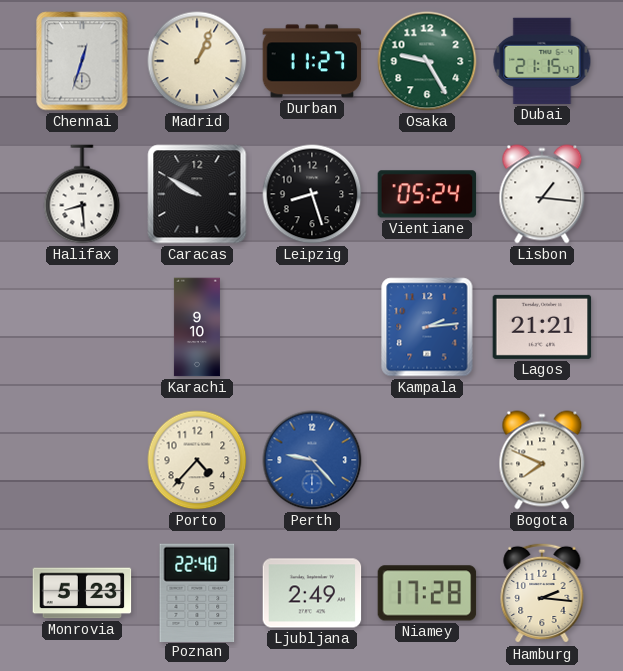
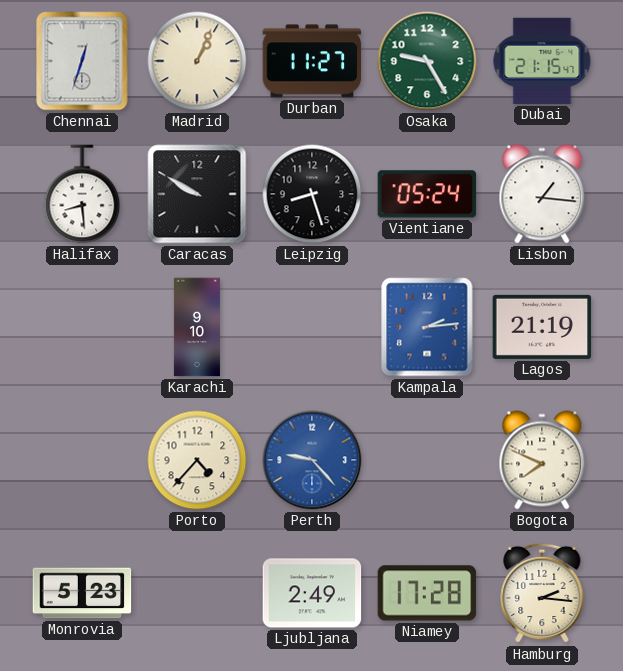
Lagos: 21:21 -> 21:19
Poznan: 22:40 -> none
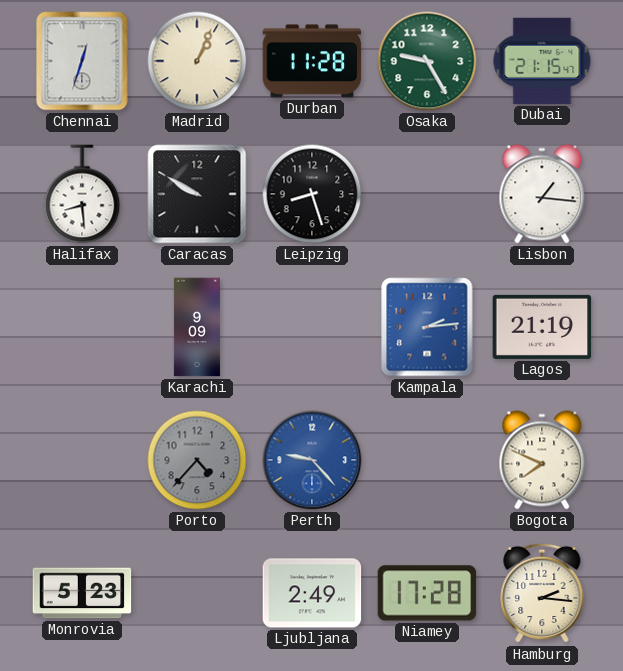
Durban: 11:27 -> 11:28
Vientiane: 05:24 -> none
Karachi: 9:10 -> 9:09
Porto dial: cream -> grey
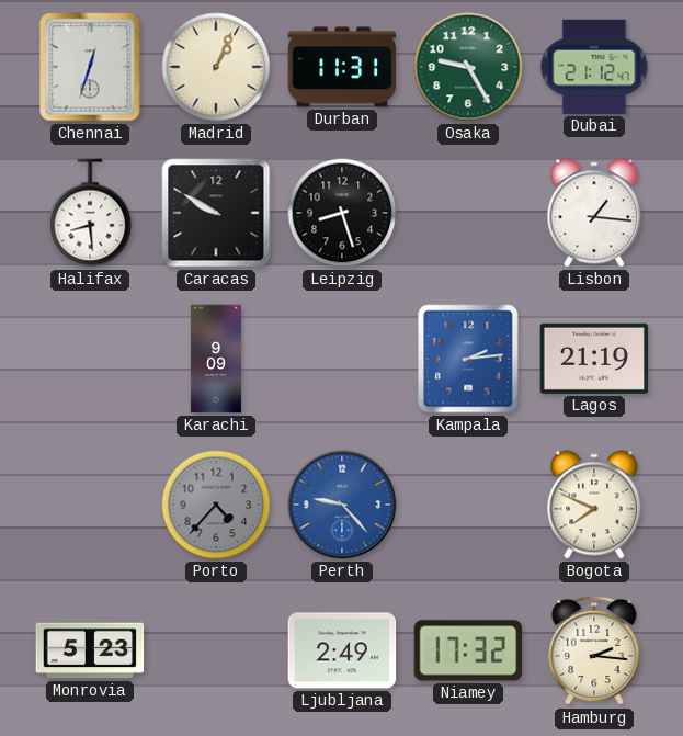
Durban: 11:28 -> 11:31
Dubai: 21:15 -> 21:12
Niamey: 17:28 -> 17:32
